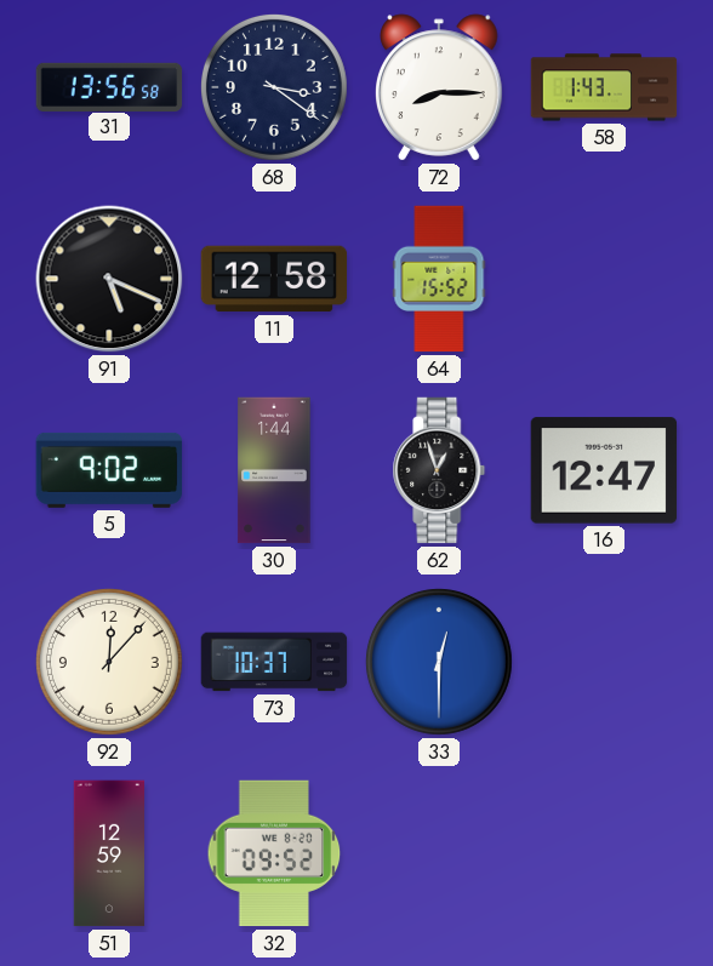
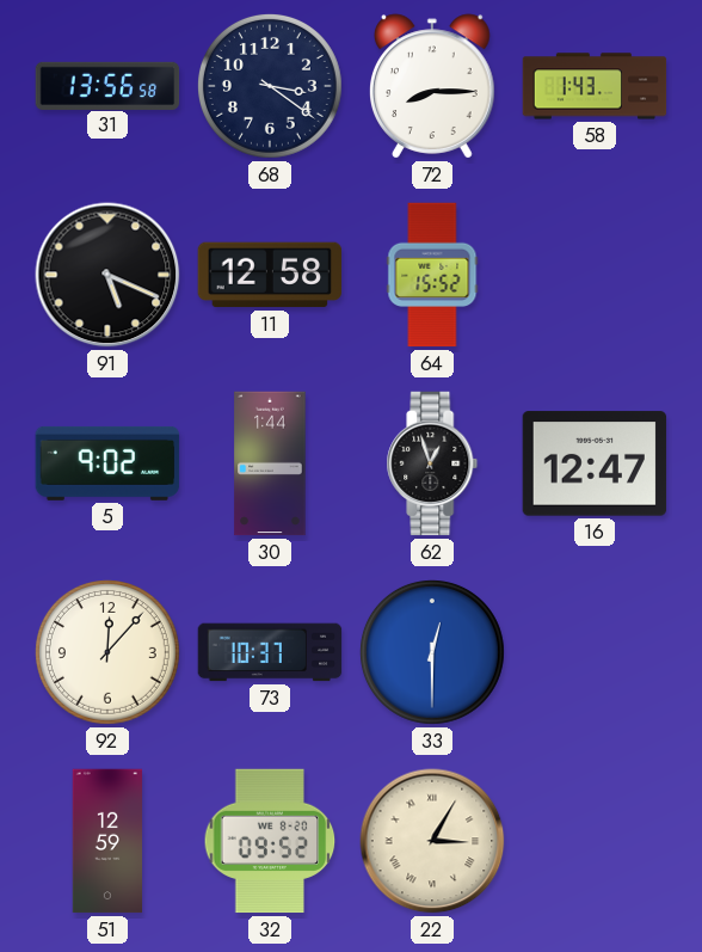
22: none -> 3:05
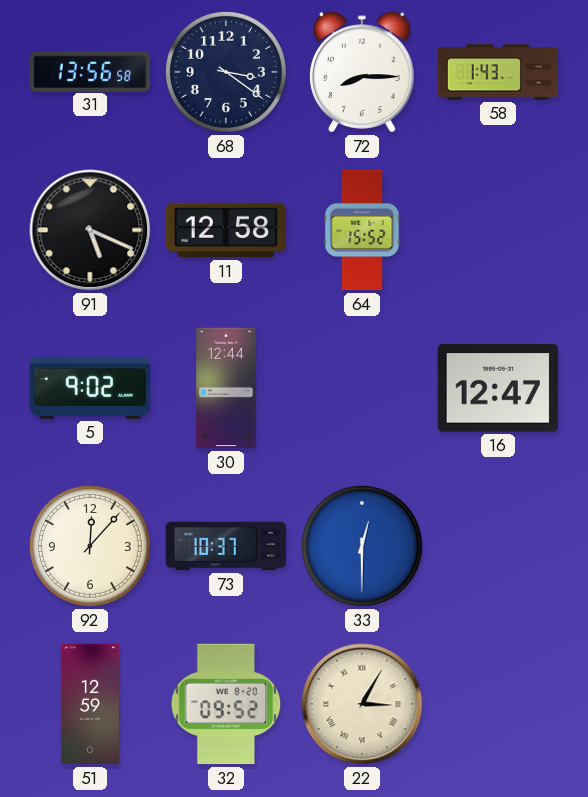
30: 1:44 -> 12:44
62: 12:57 -> none
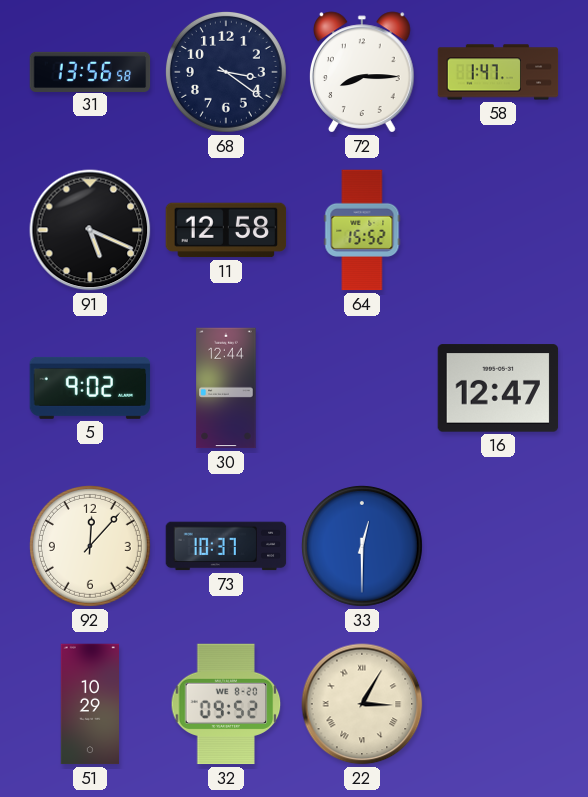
58: 1:43 -> 1:47
51: 12:59 -> 10:29
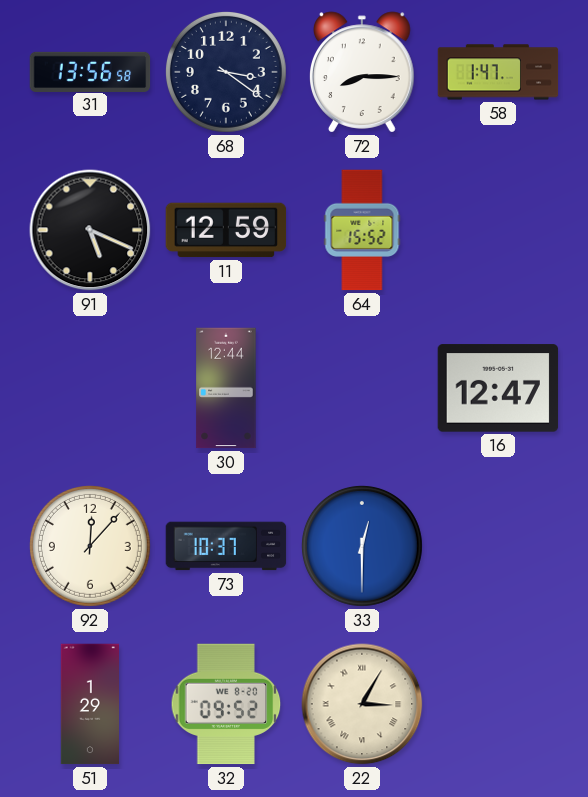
11: 12:58 -> 12:59
5: 9:02 -> none
51: 10:29 -> 1:29
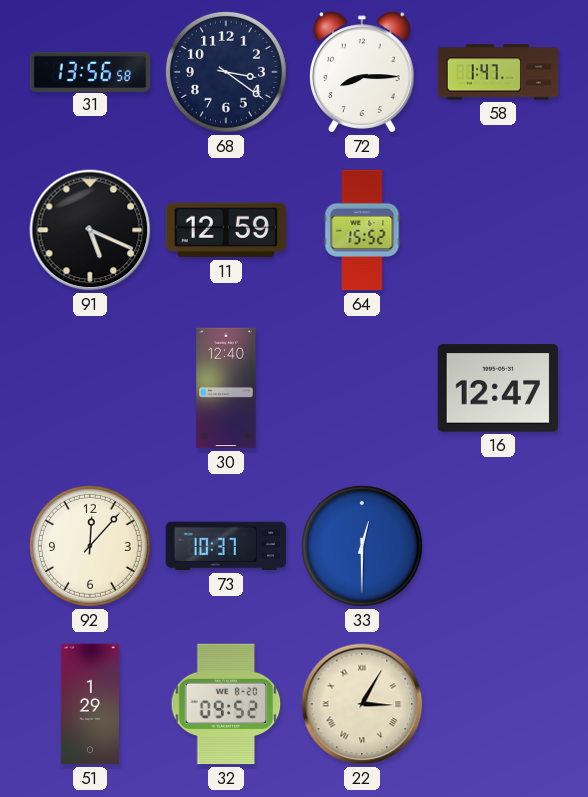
30: 12:44 -> 12:40
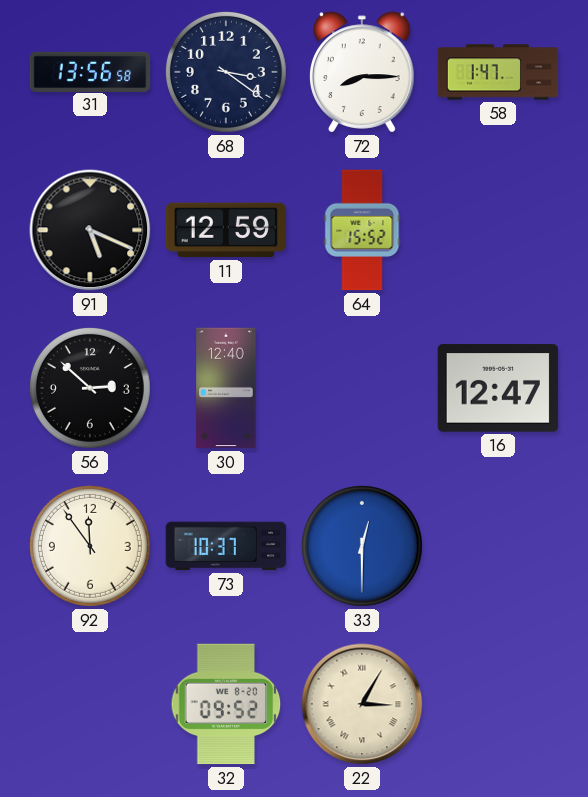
56: none -> 2:52
92: 12:07 -> 11:54
51: 1:29 -> none
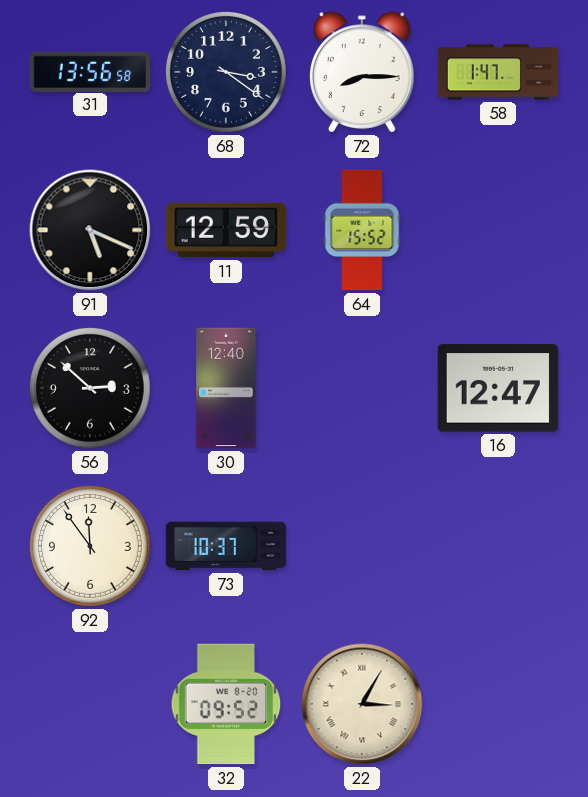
33: 12:30 -> none
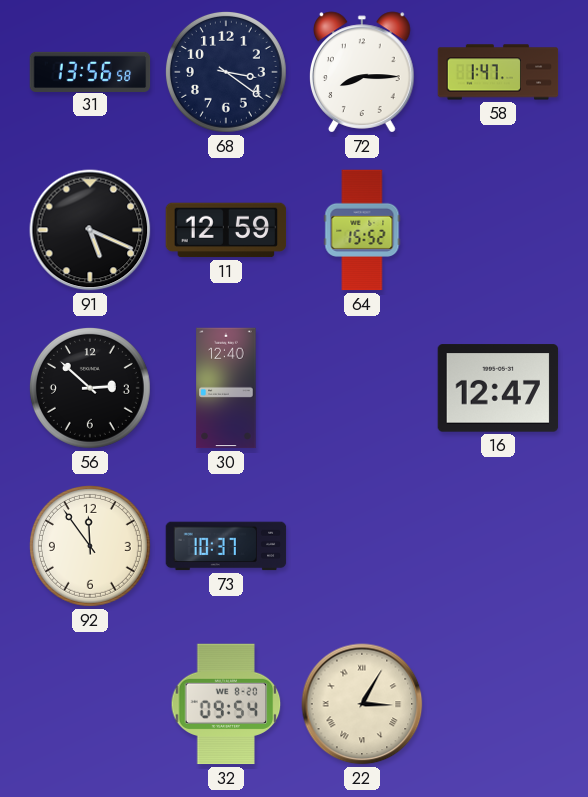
32: 09:52 -> 09:54
